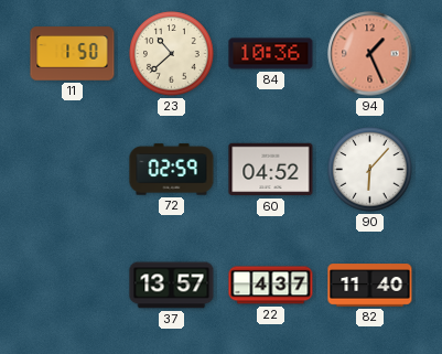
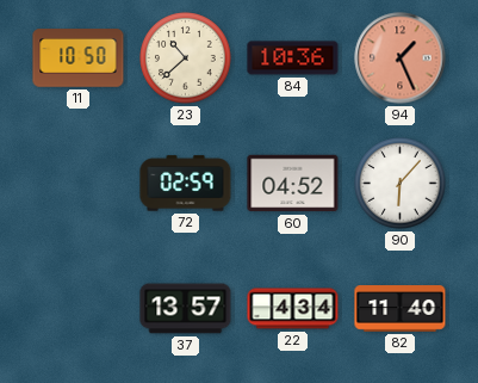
11: 1:50 -> 10:50
22: 4:37 -> 4:34
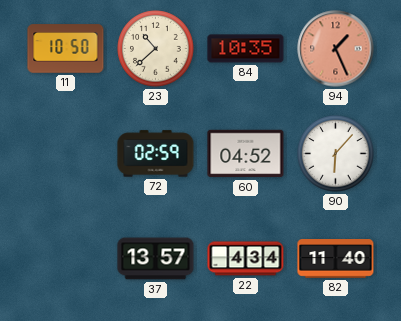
84: 10:36 -> 10:35
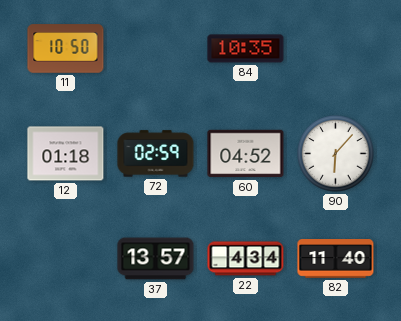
23: 10:38 -> none
94: 1:26 -> none
12: none -> 01:18
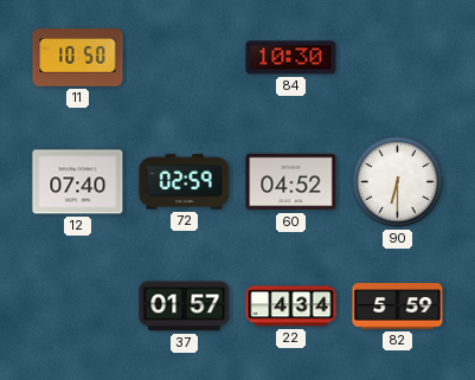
84: 10:35 -> 10:30
12: 01:18 -> 07:40
90: 6:07 -> 6:30
37: 13:57 -> 01:57
82: 11:40 -> 5:59
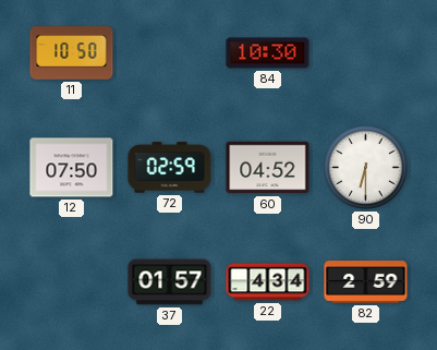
12: 07:40 -> 07:50
82: 5:59 -> 2:59
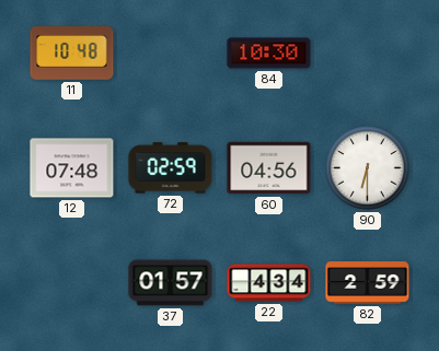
11: 10:50 -> 10:48
12: 07:50 -> 07:48
60: 04:52 -> 04:56
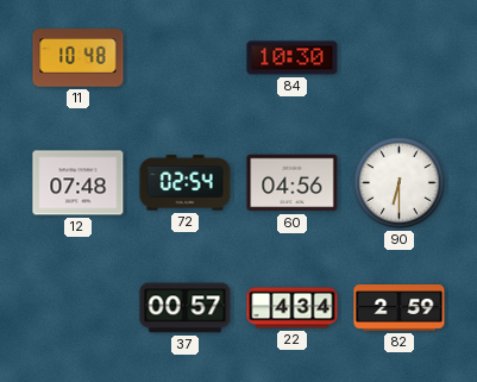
72: 02:59 -> 02:54
37: 01:57 -> 00:57
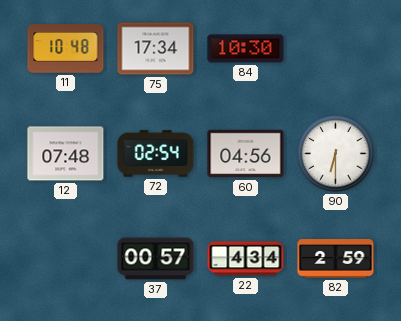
75: none -> 17:34
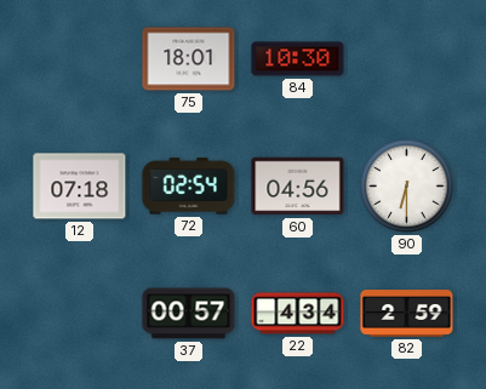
11: 10:48 -> none
75: 17:34 -> 18:01
12: 07:48 -> 07:18
